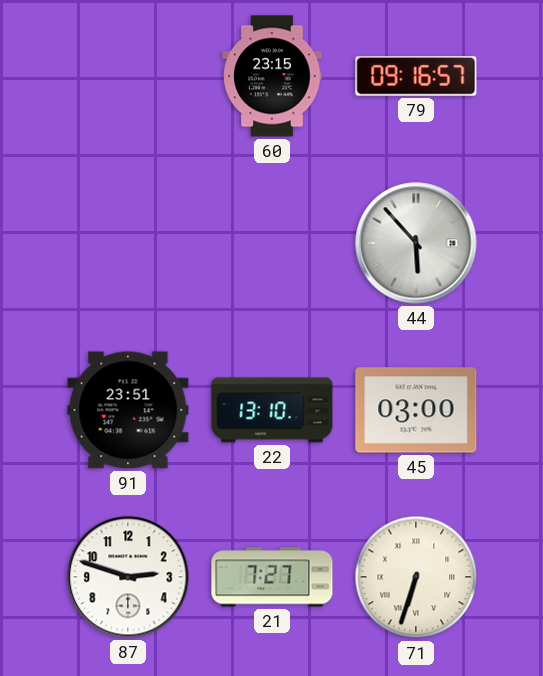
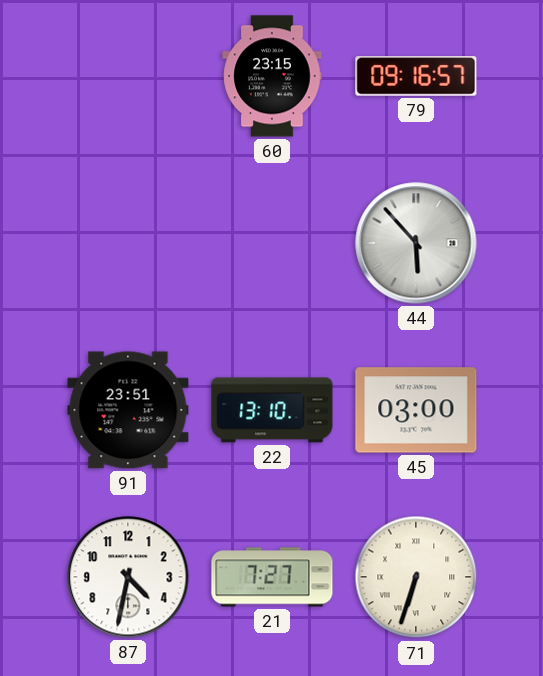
87: 2:48 -> 4:32
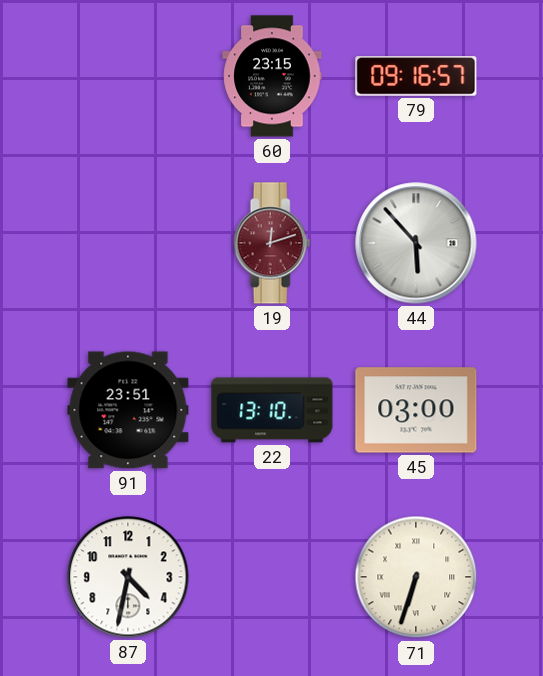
19: none -> 12:12
21: 7:27 -> none
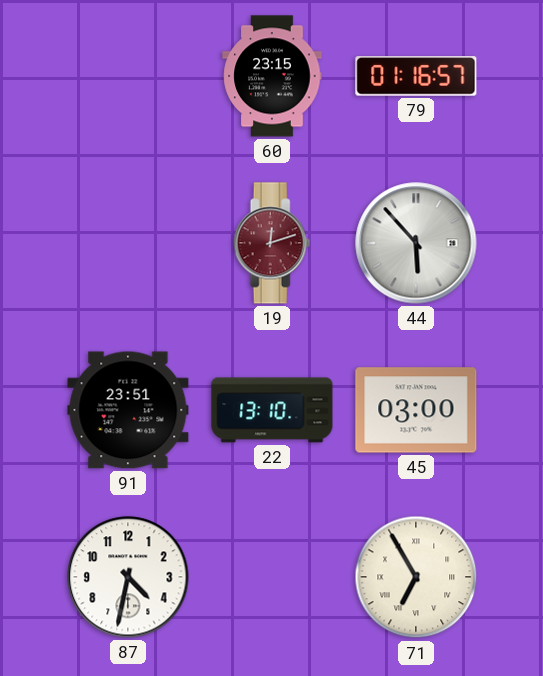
79: 09:16 -> 01:16
71: 6:33 -> 6:55
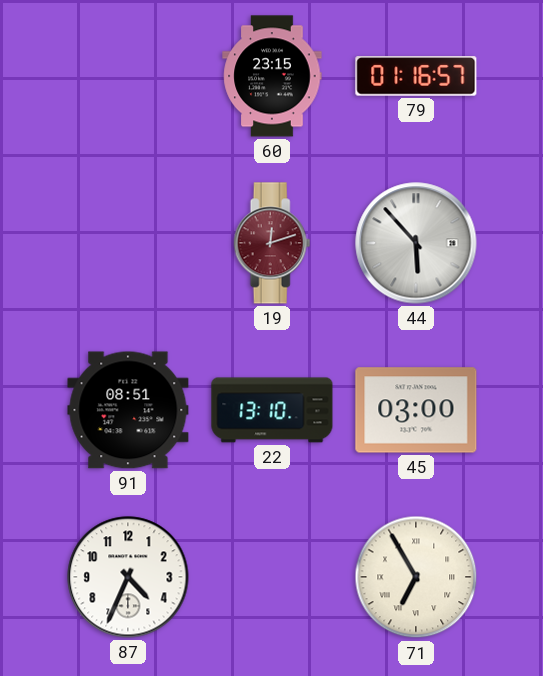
91: 23:51 -> 08:51
87: 4:32 -> 4:34
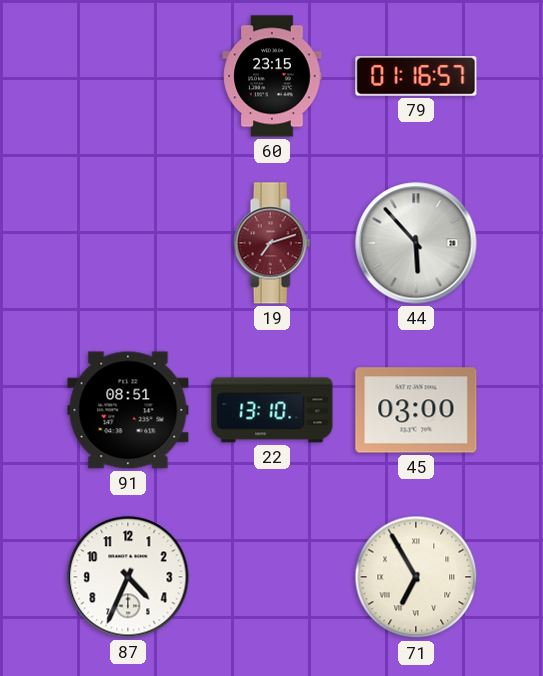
19: 12:12 -> 7:12
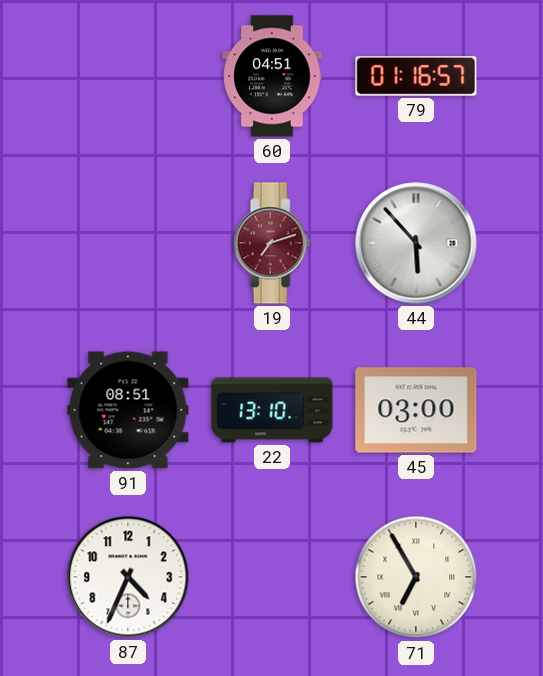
60: 23:15 -> 04:51
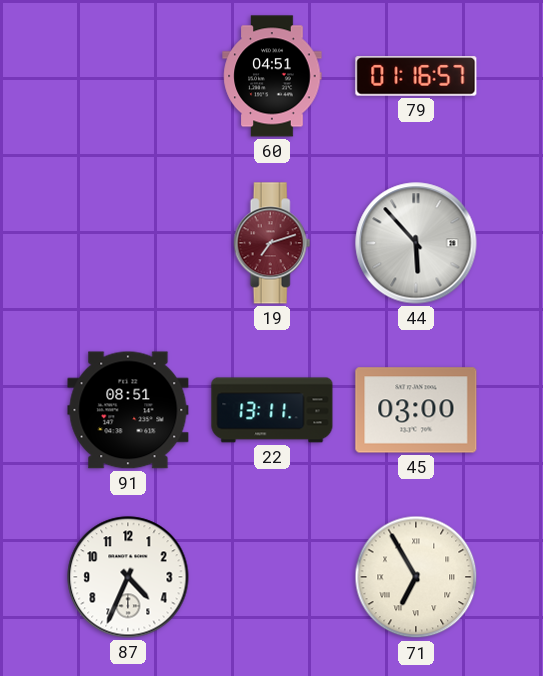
22: 13:10 -> 13:11
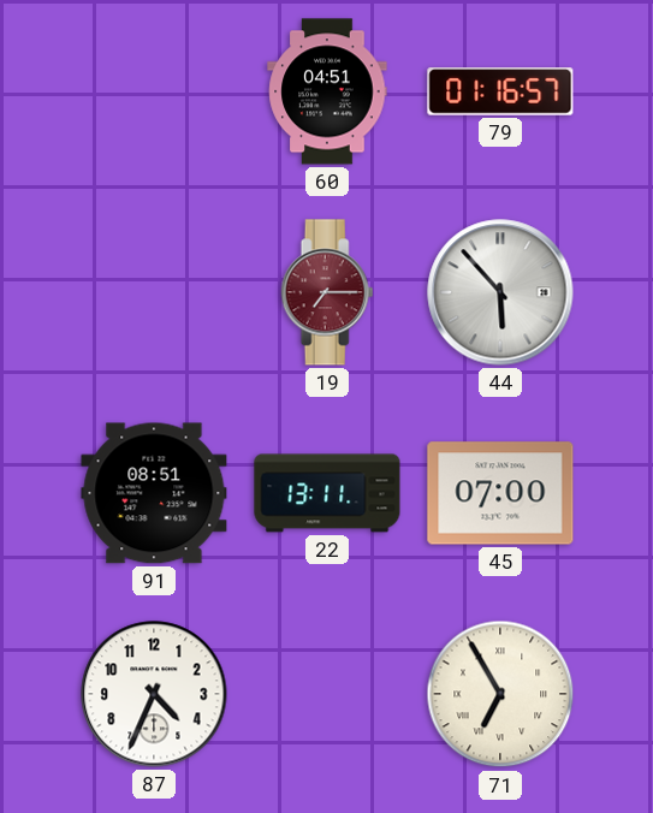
19: 7:12 -> 7:15
45: 03:00 -> 07:00
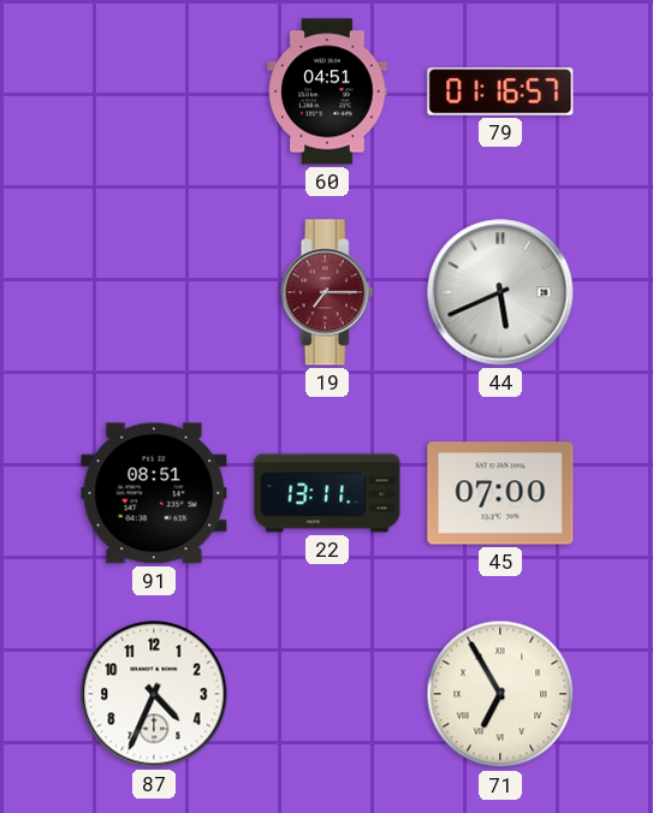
44: 5:53 -> 5:41
